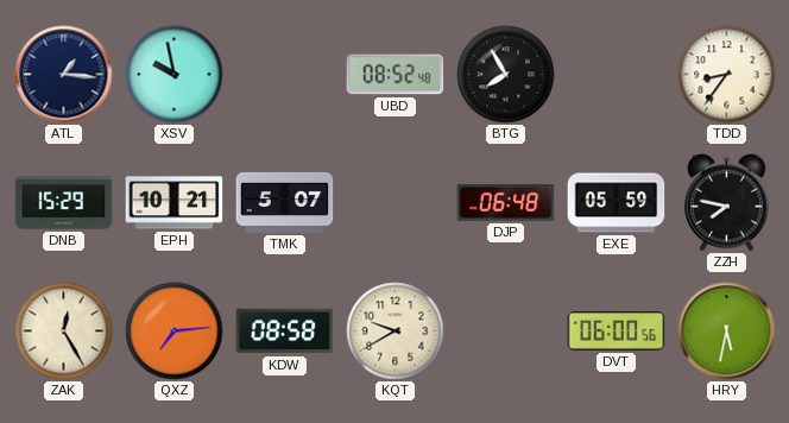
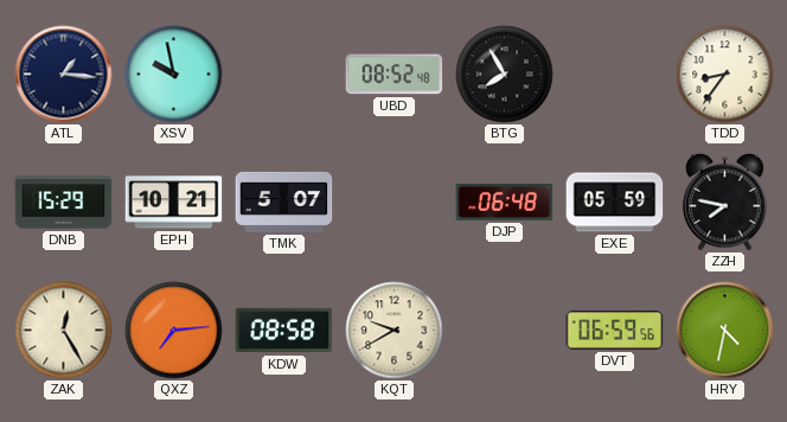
DVT: 06:00 -> 06:59
HRY: 5:32 -> 4:32
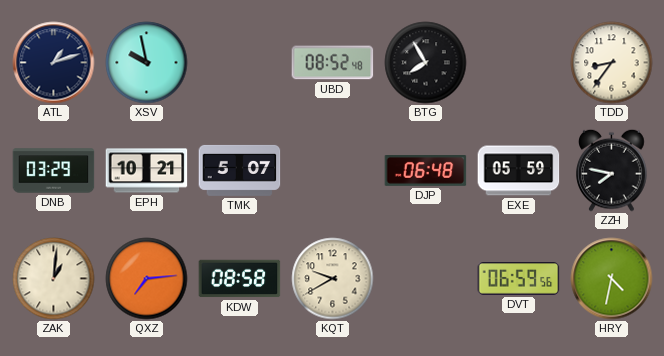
ATL: 1:16 -> 1:12
DNB: 15:29 -> 03:29
ZAK: 12:25 -> 1:01
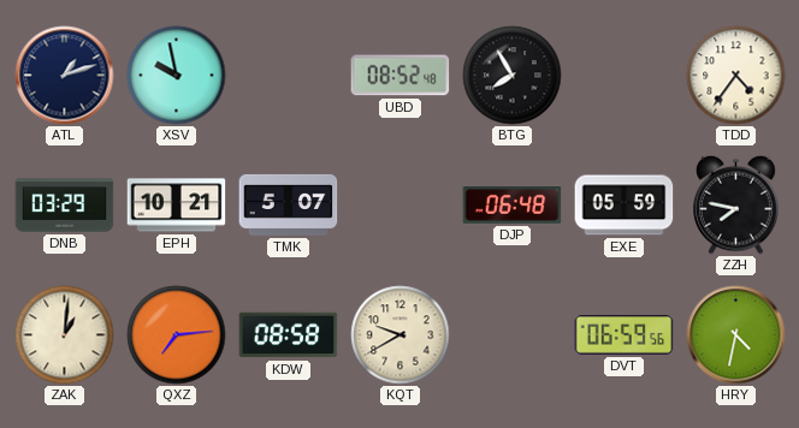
TDD: 8:36 -> 4:36
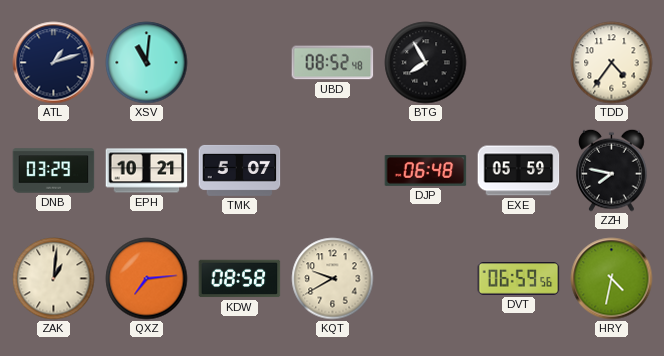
XSV: 9:58 -> 11:01
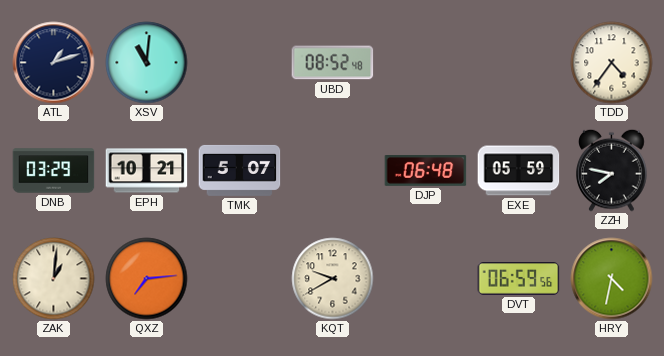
BTG: 7:55 -> none
KDW: 08:58 -> none
